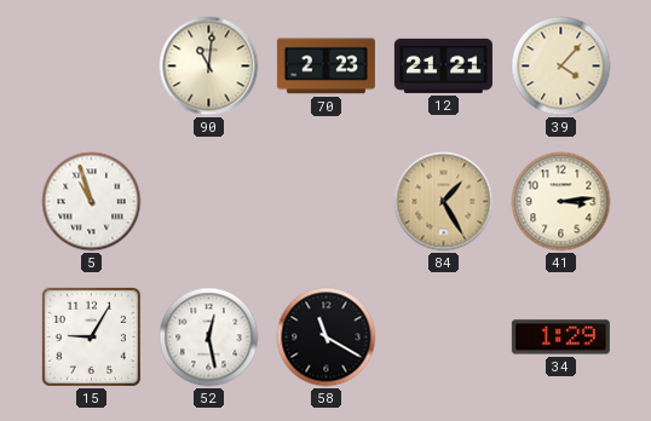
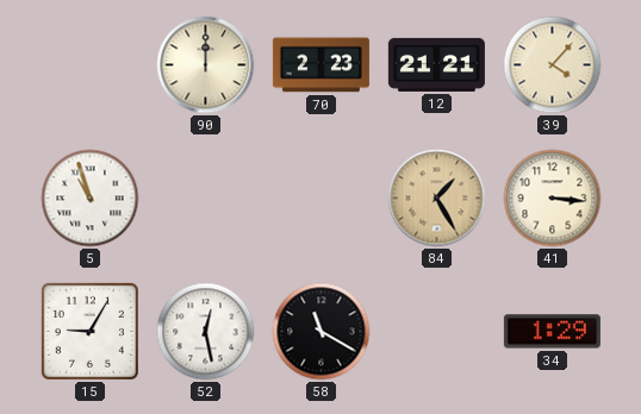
90: 11:01 -> 12:00
41: 3:14 -> 3:16
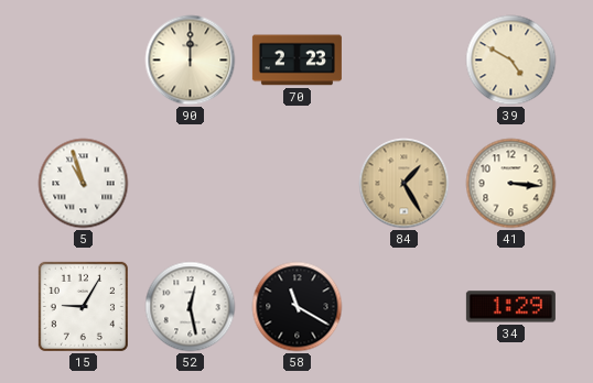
12: 21:21 -> none
39: 4:07 -> 4:50
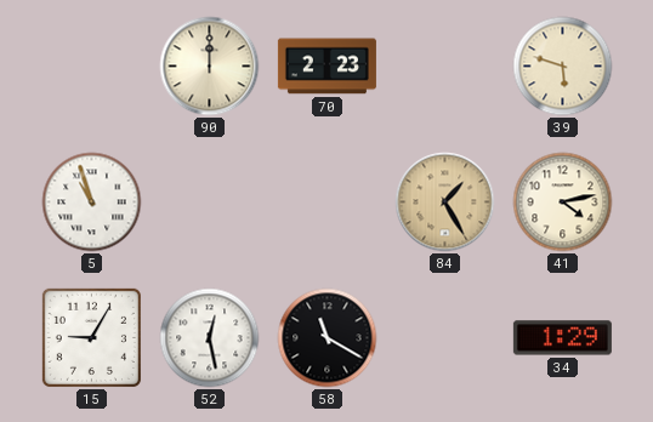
39: 4:50 -> 5:48
41: 3:16 -> 4:13
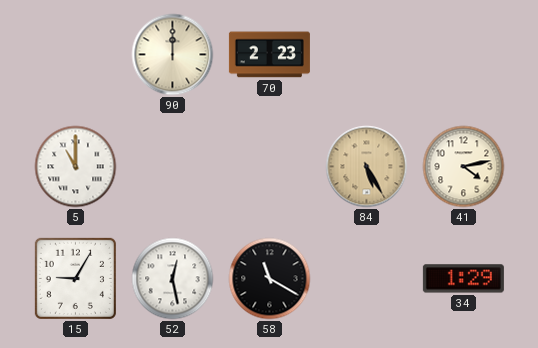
39: 5:48 -> none
5: 10:57 -> 11:00
84: 1:25 -> 5:25
